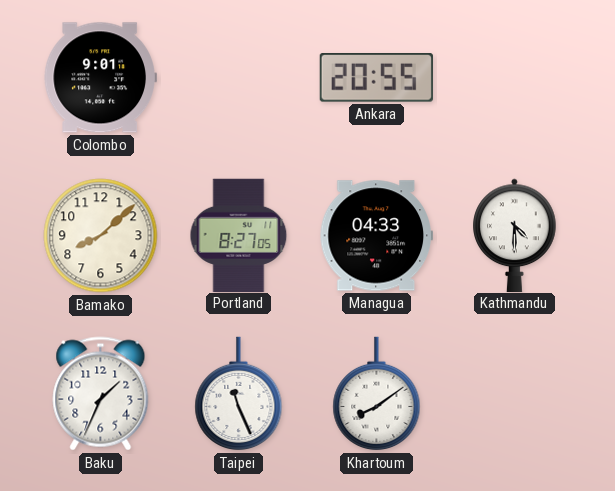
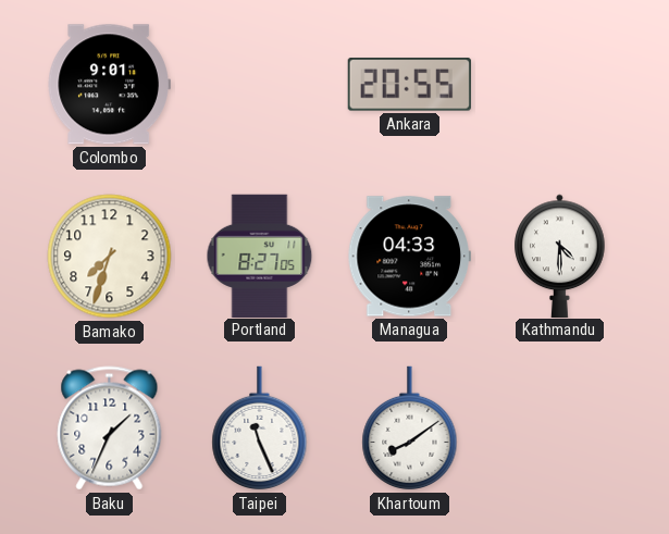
Bamako: 8:08 -> 7:33
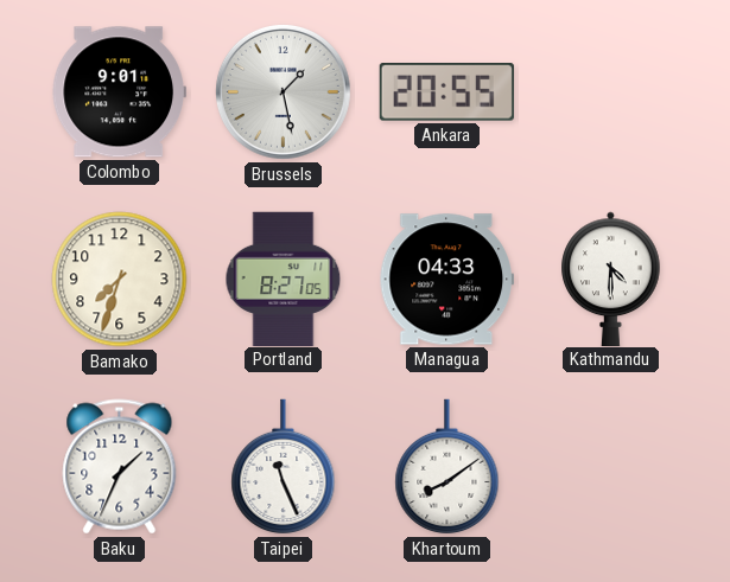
Brussels: none -> 1:28
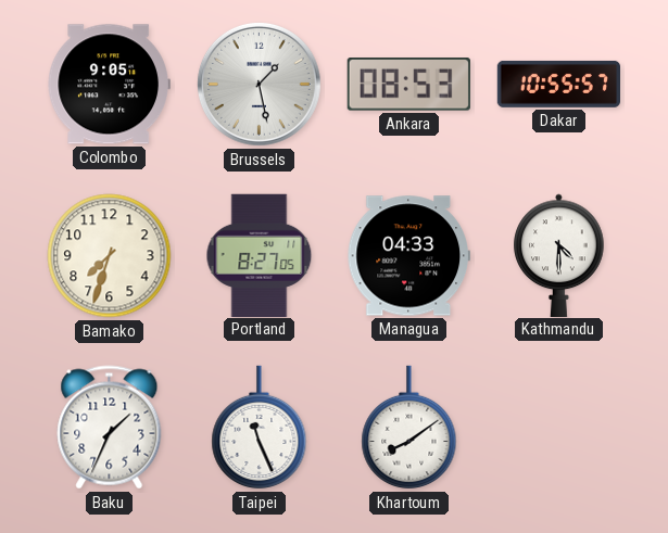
Colombo: 9:01 -> 9:05
Ankara: 20:55 -> 08:53
Dakar: none -> 10:55
